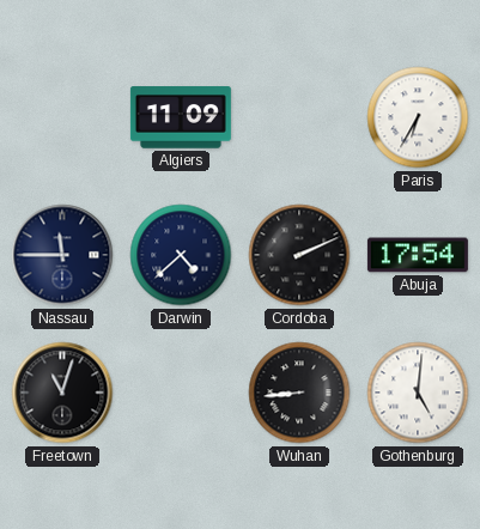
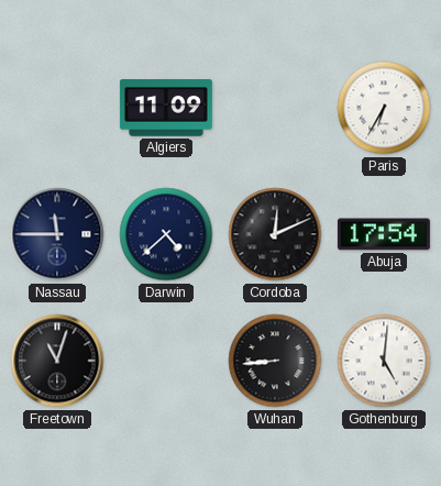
Cordoba: 2:11 -> 12:11
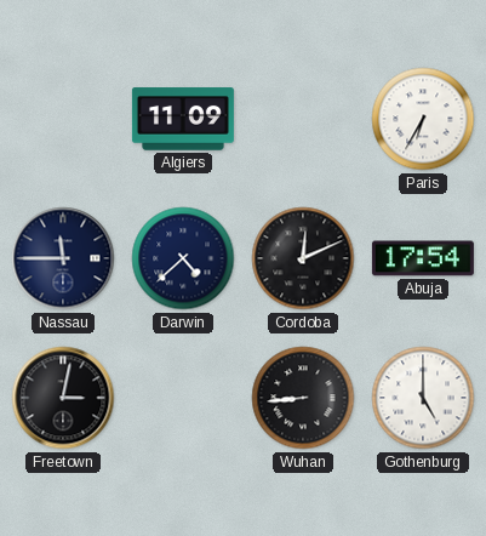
Freetown: 11:03 -> 3:02
Gothenburg: 5:01 -> 5:00
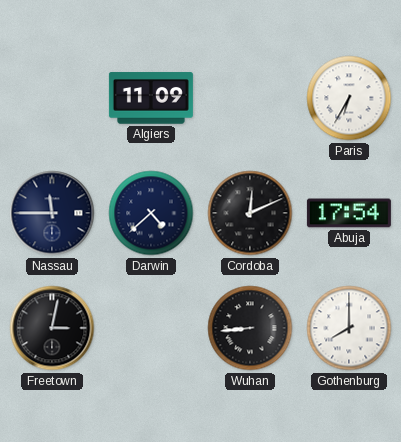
Gothenburg: 5:00 -> 8:00
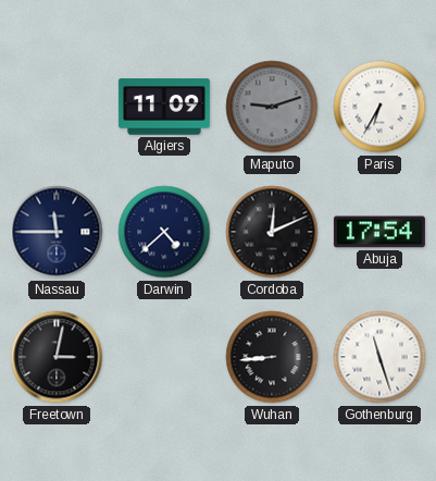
Maputo: none -> 9:12
Gothenburg: 8:00 -> 11:27
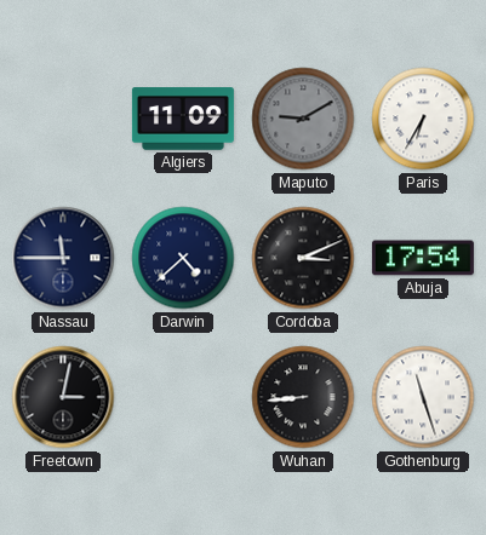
Maputo: 9:12 -> 9:10
Cordoba: 12:11 -> 3:11
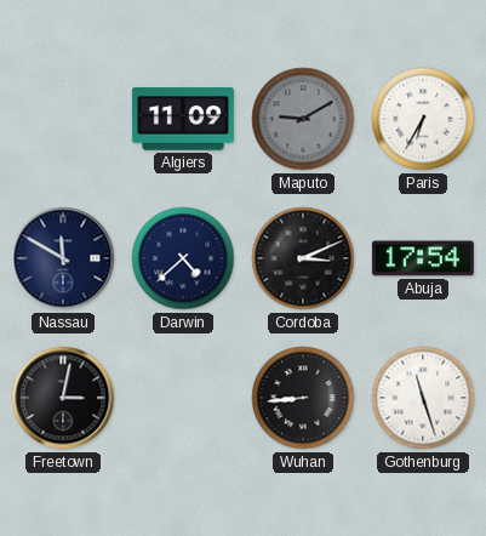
Nassau: 11:45 -> 11:50
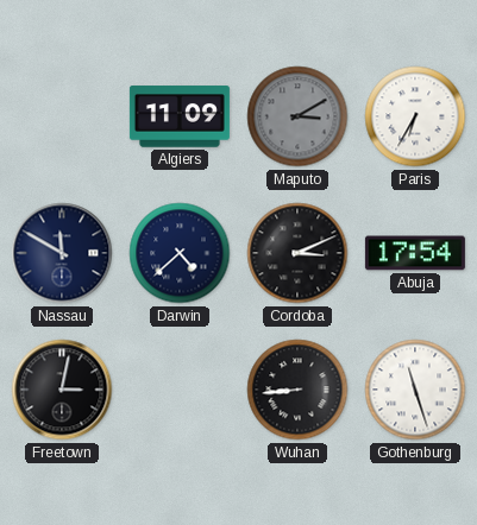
Maputo: 9:10 -> 3:10
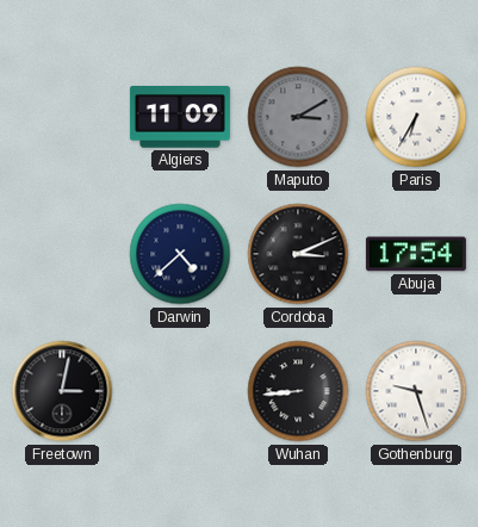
Nassau: 11:50 -> none
Gothenburg: 11:27 -> 9:27
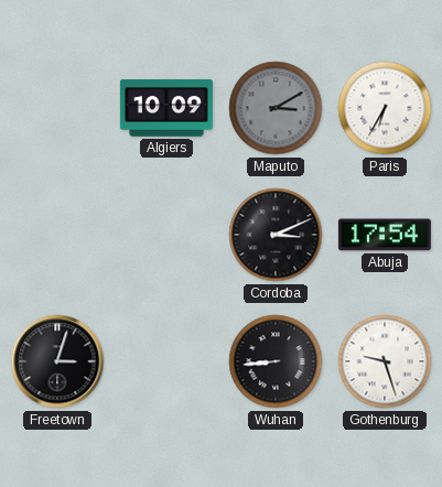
Algiers: 11:09 -> 10:09
Darwin: 4:38 -> none
Freetown: 3:02 -> 3:03
